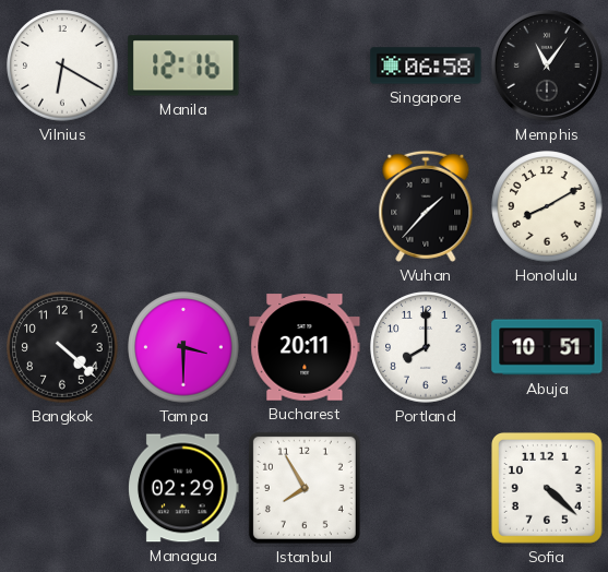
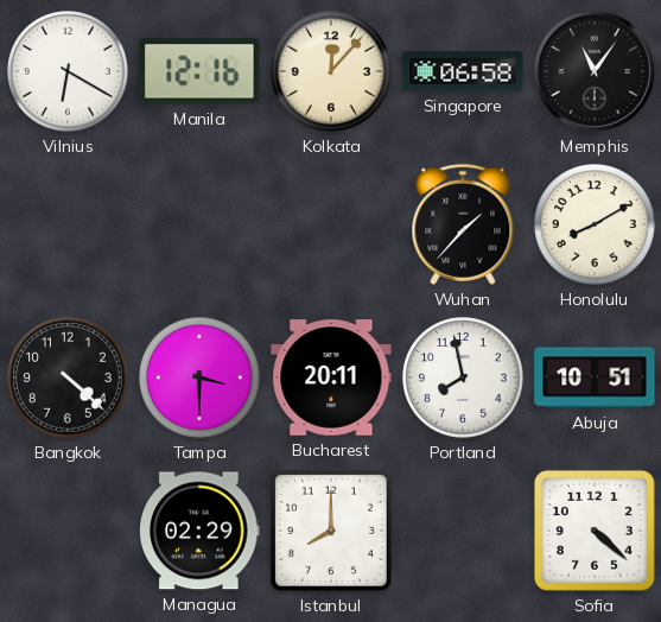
Kolkata: none -> 12:07
Portland: 8:00 -> 7:58
Istanbul: 7:55 -> 8:00
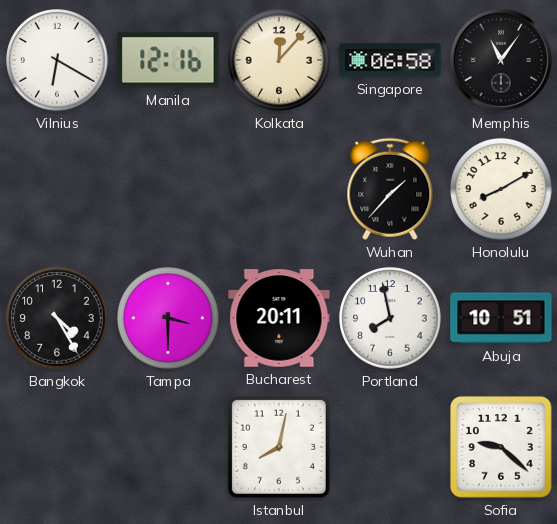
Bangkok: 4:22 -> 4:25
Managua: 02:29 -> none
Istanbul: 8:00 -> 8:02
Sofia: 4:22 -> 9:22
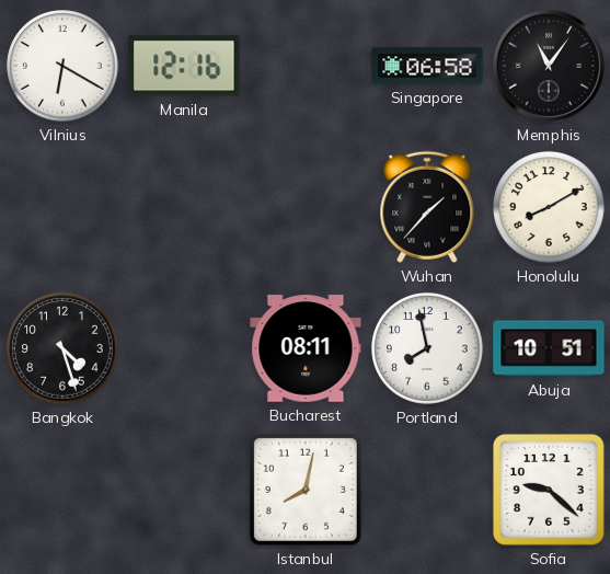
Kolkata: 12:07 -> none
Bangkok: 4:25 -> 4:27
Tampa: 3:30 -> none
Bucharest: 20:11 -> 08:11
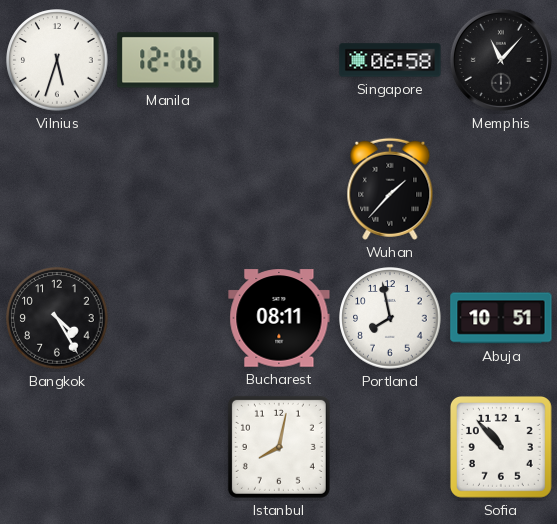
Vilnius: 6:20 -> 5:33
Memphis: 11:06 -> 11:07
Honolulu: 8:10 -> none
Bangkok: 4:27 -> 4:25
Sofia: 9:22 -> 10:53
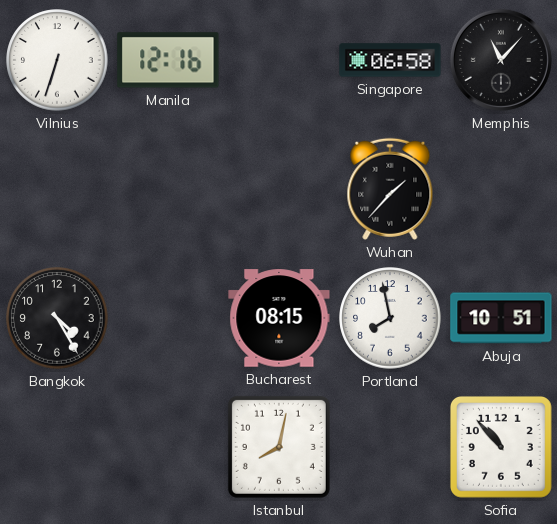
Vilnius: 5:33 -> 6:33
Bucharest: 08:11 -> 08:15
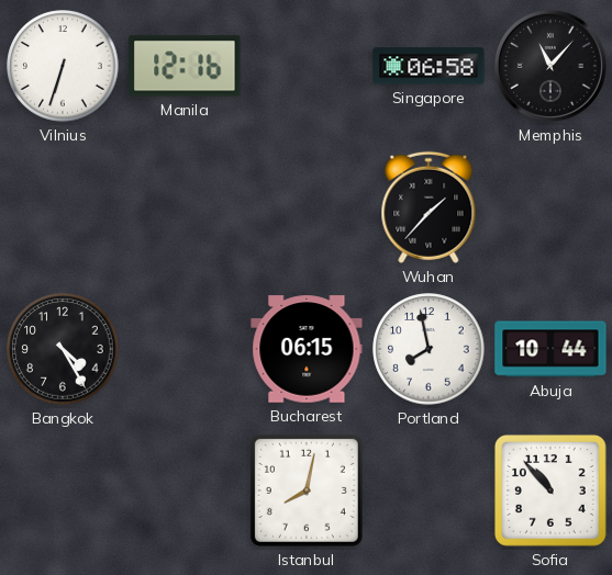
Bucharest: 08:15 -> 06:15
Abuja: 10:51 -> 10:44
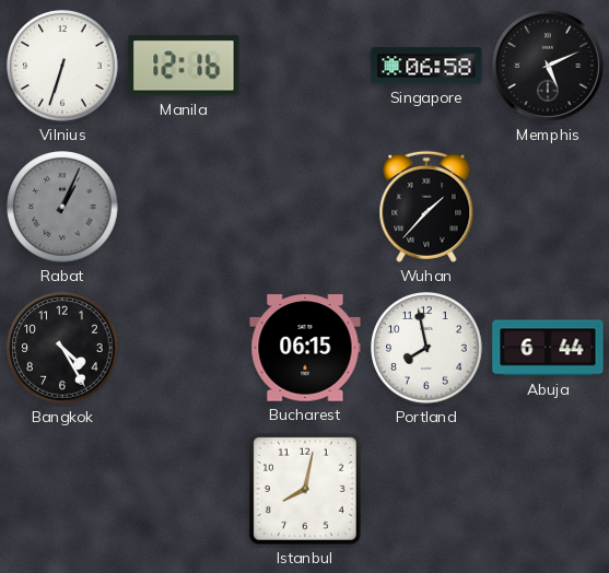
Memphis: 11:07 -> 5:11
Rabat: none -> 1:04
Abuja: 10:44 -> 6:44
Sofia: 10:53 -> none
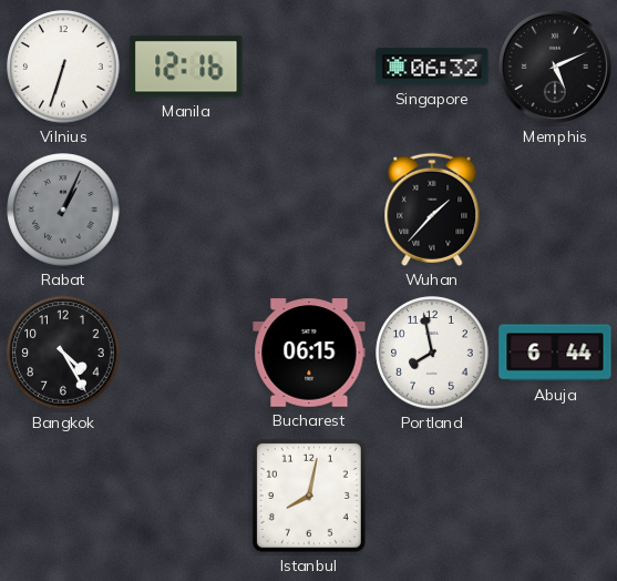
Singapore: 06:58 -> 06:32
